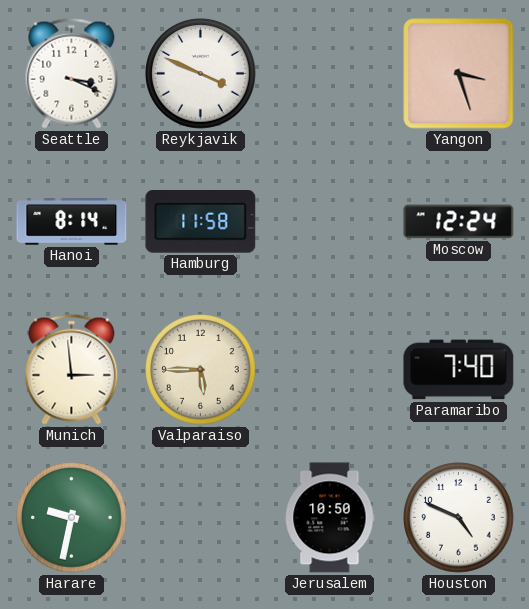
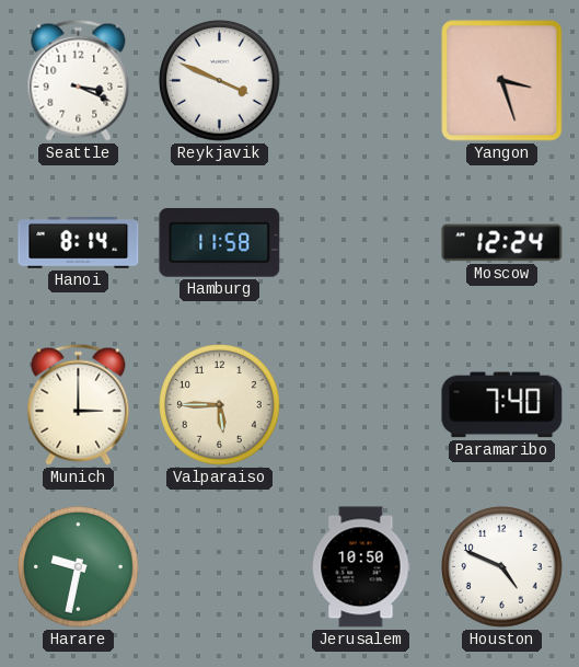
Munich: 2:59 -> 3:00
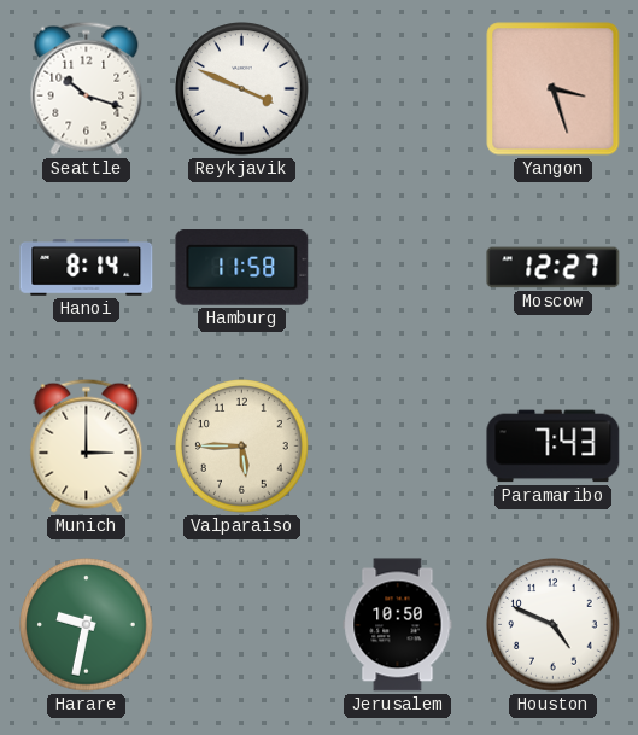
Seattle: 3:19 -> 10:18
Moscow: 12:24 -> 12:27
Paramaribo: 7:40 -> 7:43
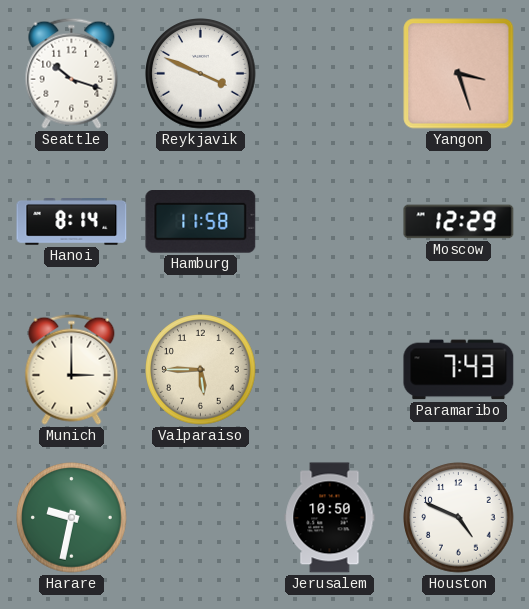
Moscow: 12:27 -> 12:29
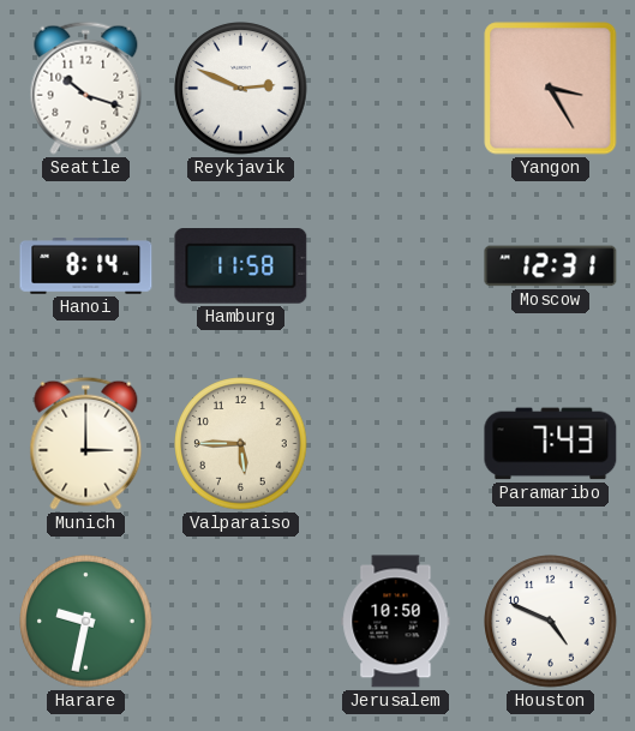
Reykjavik: 3:49 -> 2:49
Yangon: 3:27 -> 3:25
Moscow: 12:29 -> 12:31
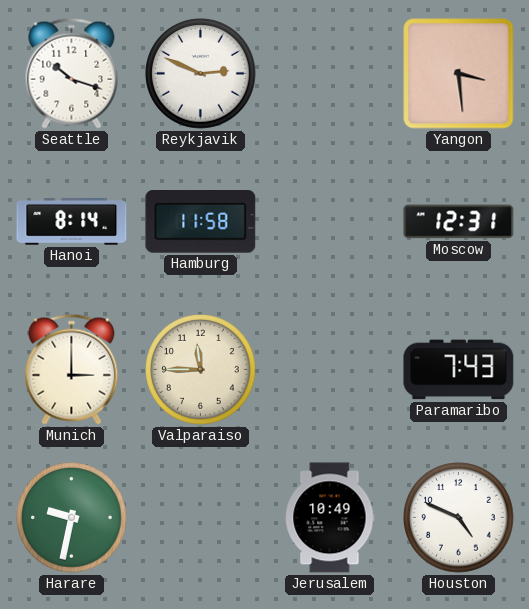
Yangon: 3:25 -> 3:29
Valparaiso: 5:45 -> 11:45
Jerusalem: 10:50 -> 10:49
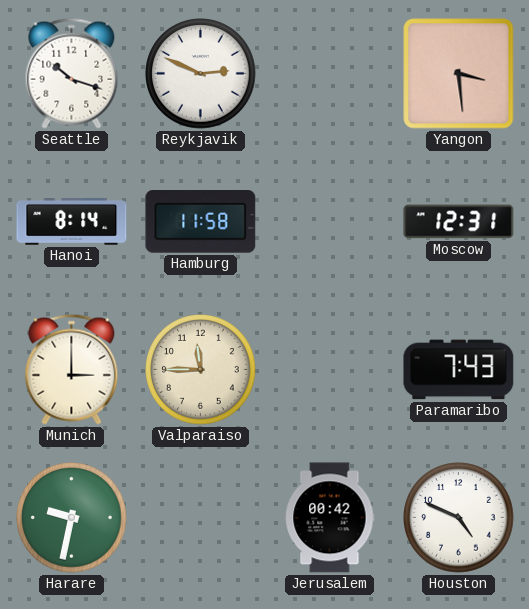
Jerusalem: 10:49 -> 00:42
